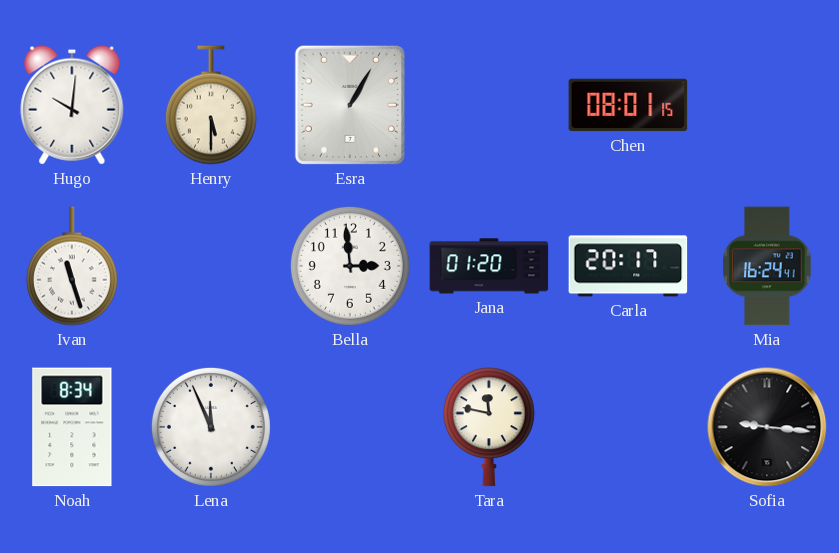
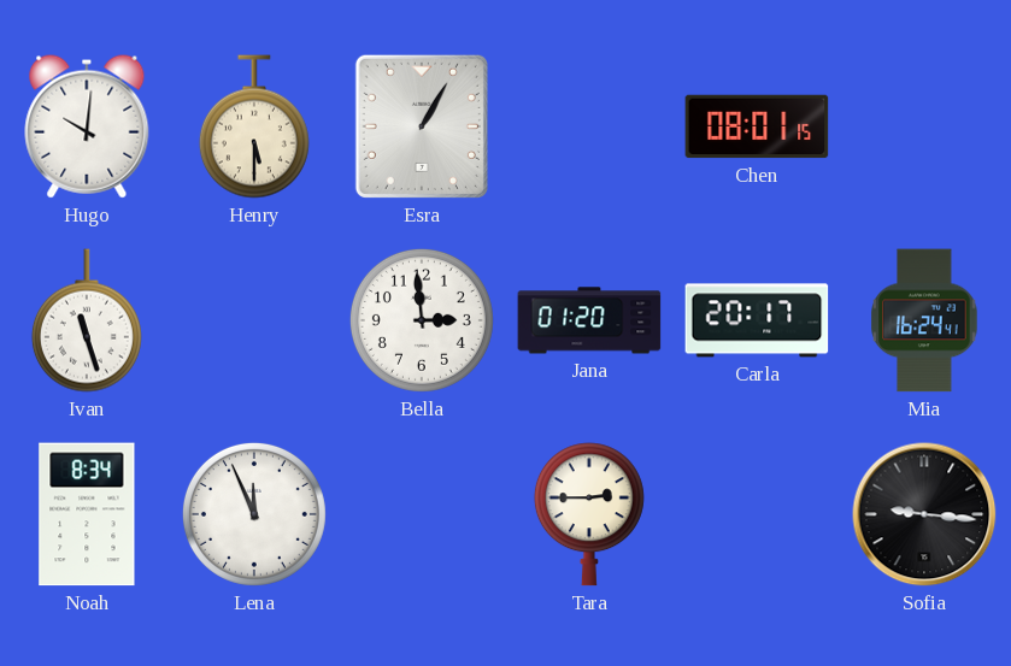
Tara: 11:47 -> 2:45
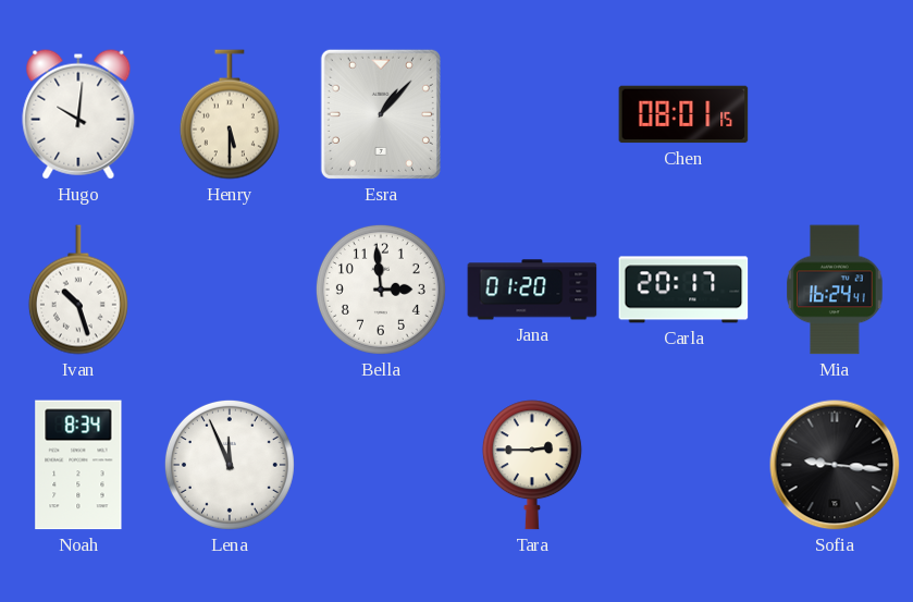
Esra: 1:05 -> 1:07
Ivan: 11:27 -> 10:27
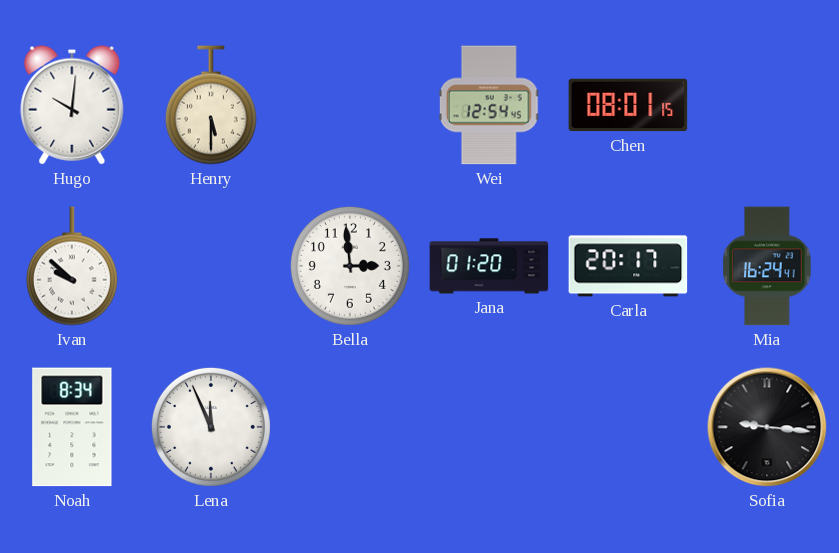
Esra: 1:07 -> none
Wei: none -> 12:54
Ivan: 10:27 -> 9:52
Tara: 2:45 -> none
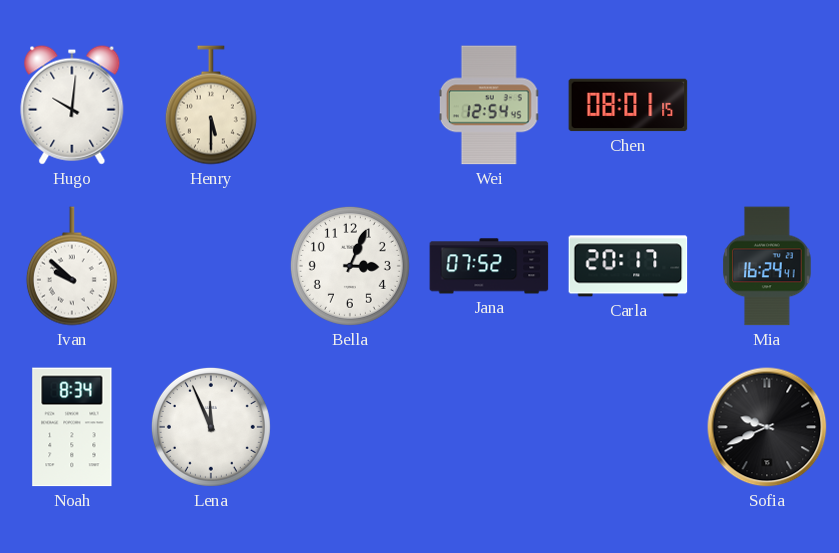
Bella: 2:59 -> 3:04
Jana: 01:20 -> 07:52
Sofia: 9:16 -> 9:41
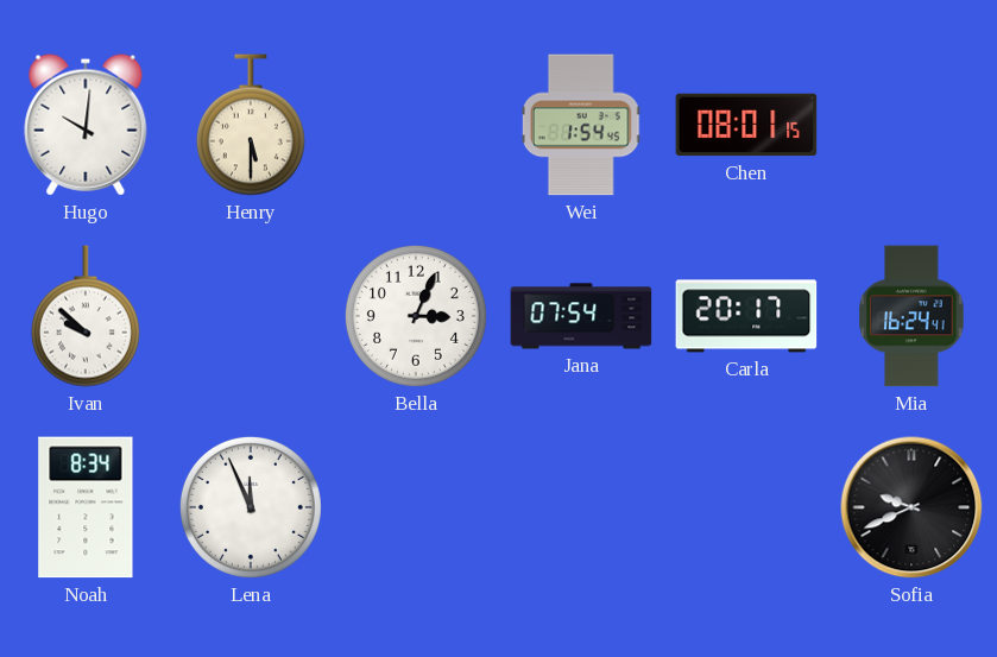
Wei: 12:54 -> 1:54
Jana: 07:52 -> 07:54
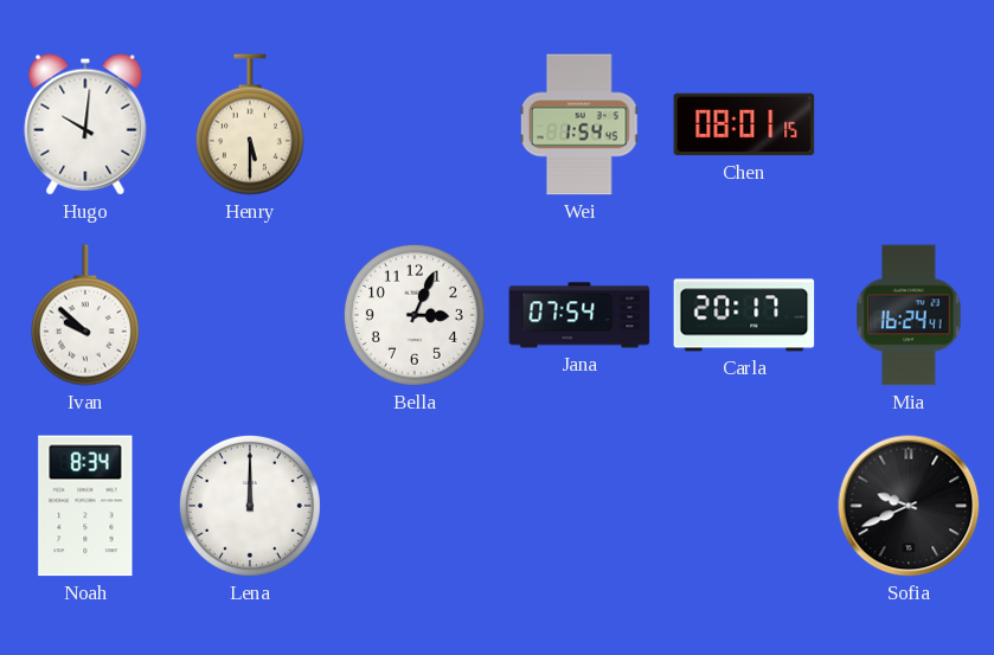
Lena: 11:56 -> 12:00
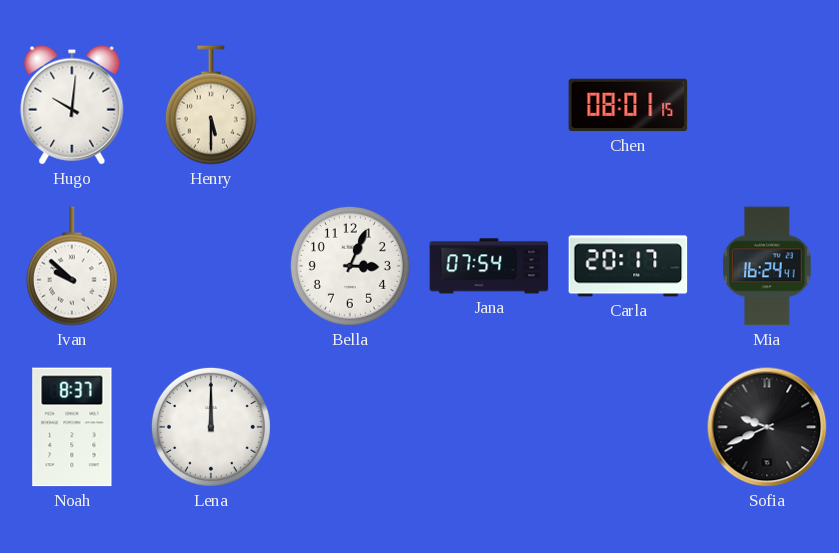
Wei: 1:54 -> none
Noah: 8:34 -> 8:37
